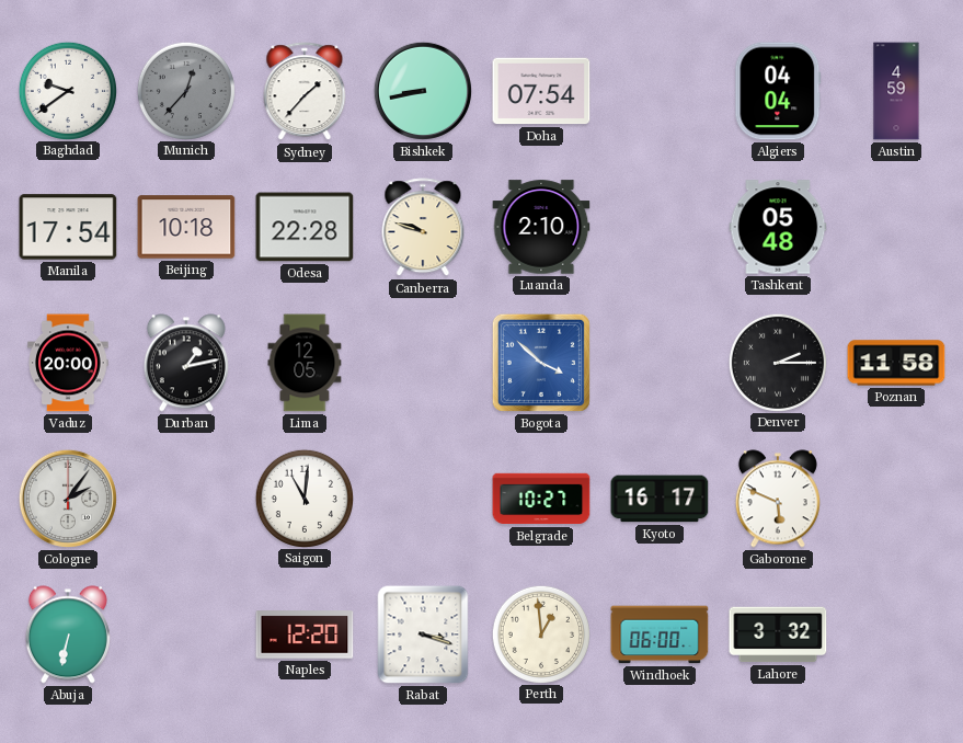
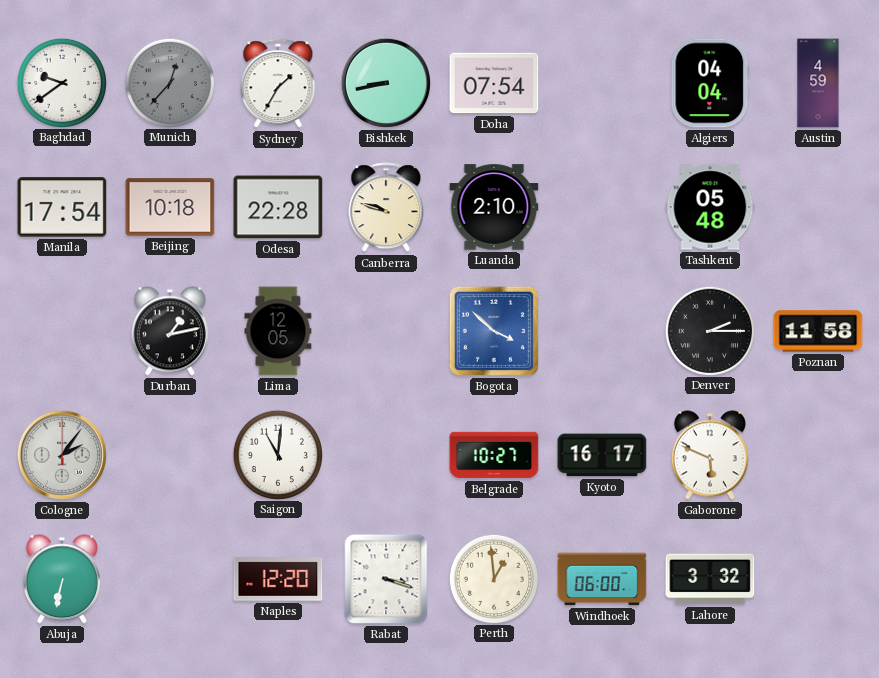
Sydney: 1:37 -> 1:35
Vaduz: 20:00 -> none
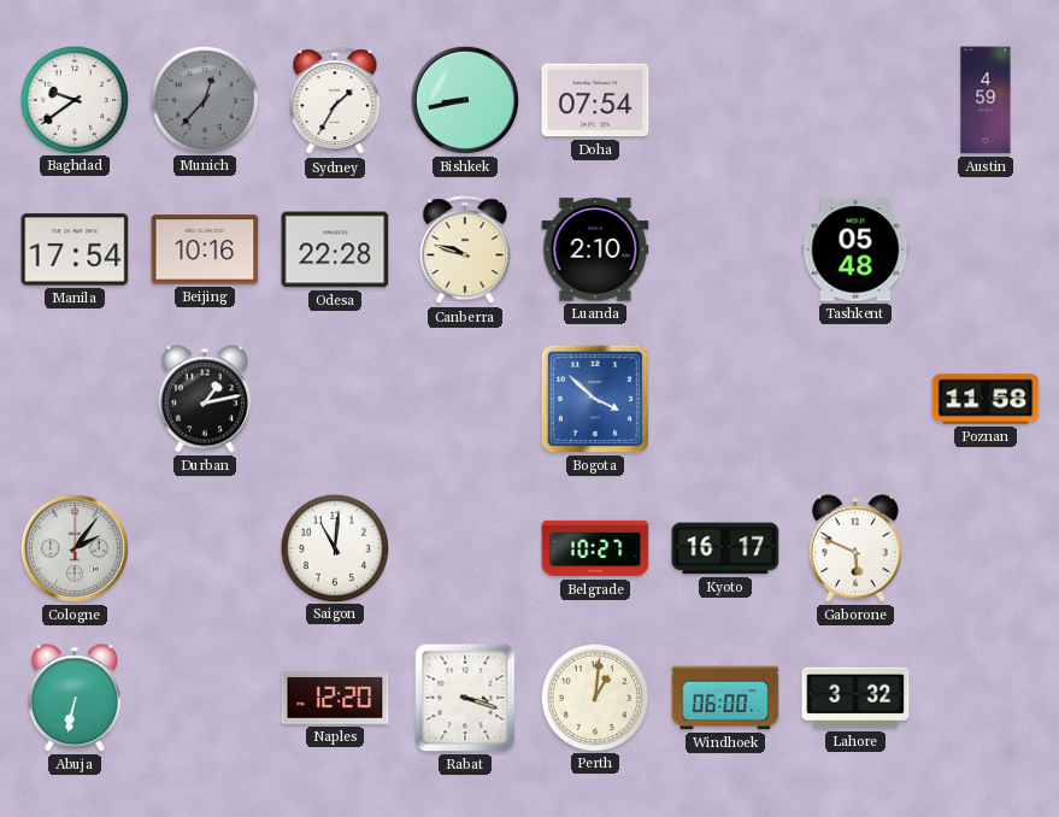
Algiers: 04:04 -> none
Beijing: 10:18 -> 10:16
Lima: 12:05 -> none
Denver: 2:15 -> none
Perth: 12:59 -> 1:01
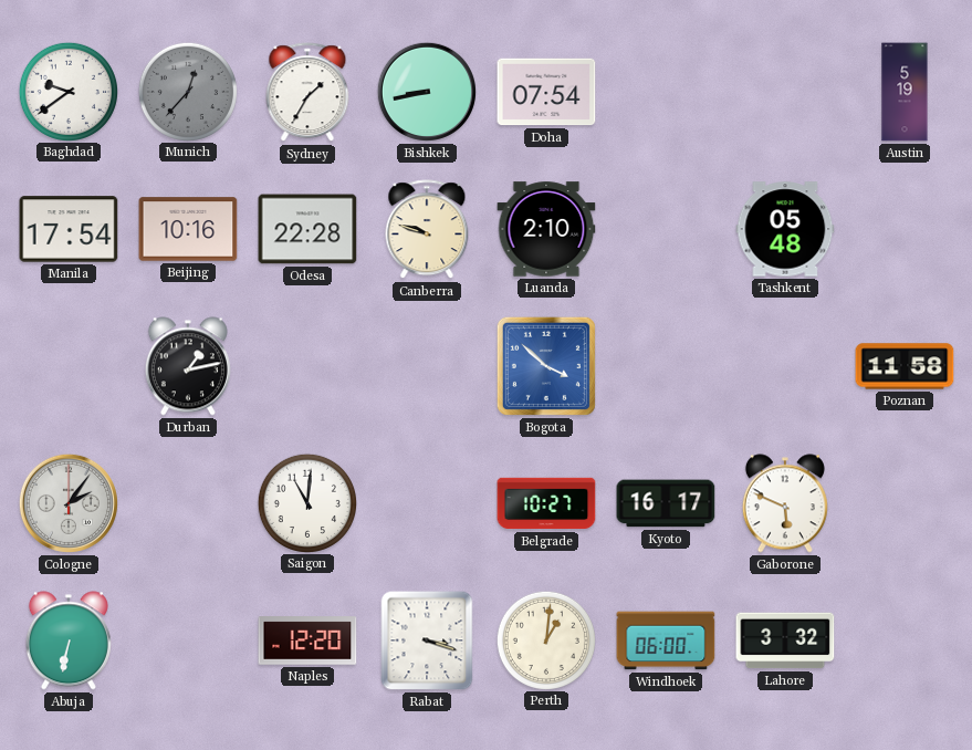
Austin: 4:59 -> 5:19
